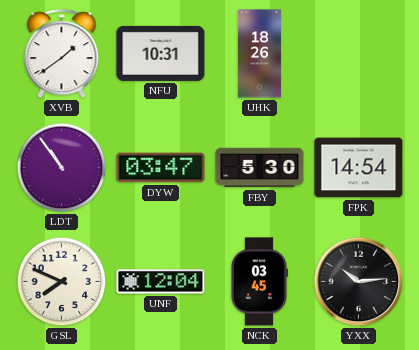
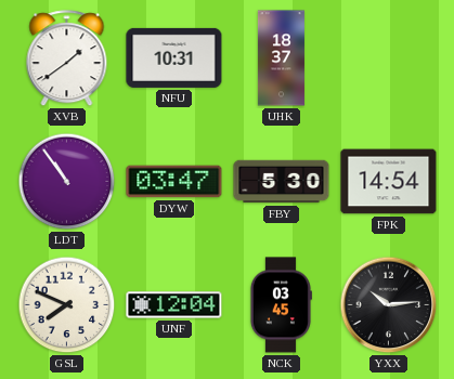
UHK: 18:26 -> 18:37
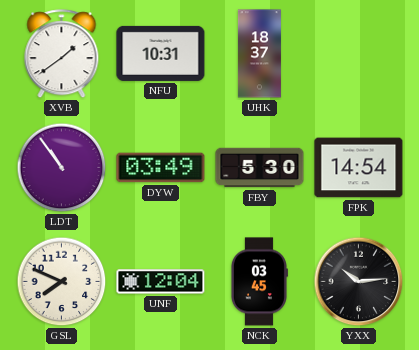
DYW: 03:47 -> 03:49
